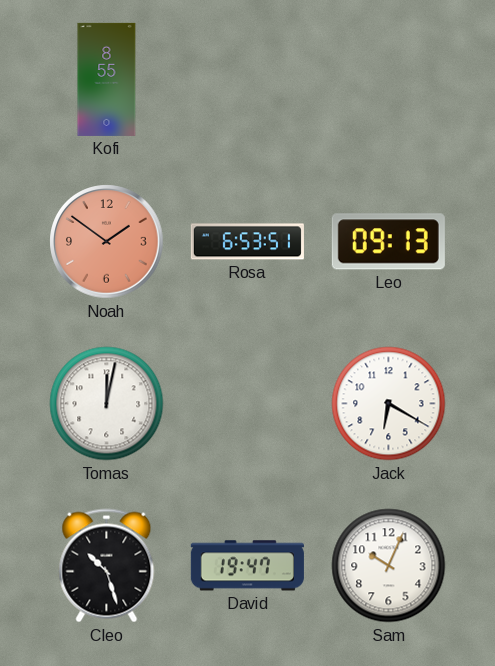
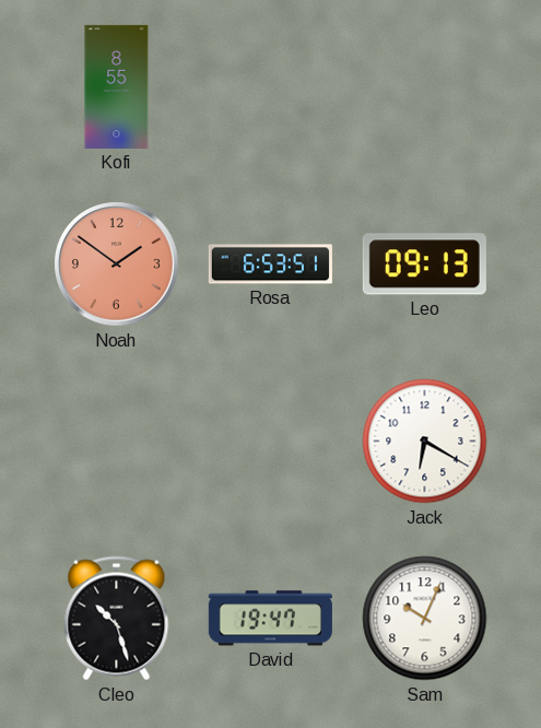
Tomas: 12:02 -> none
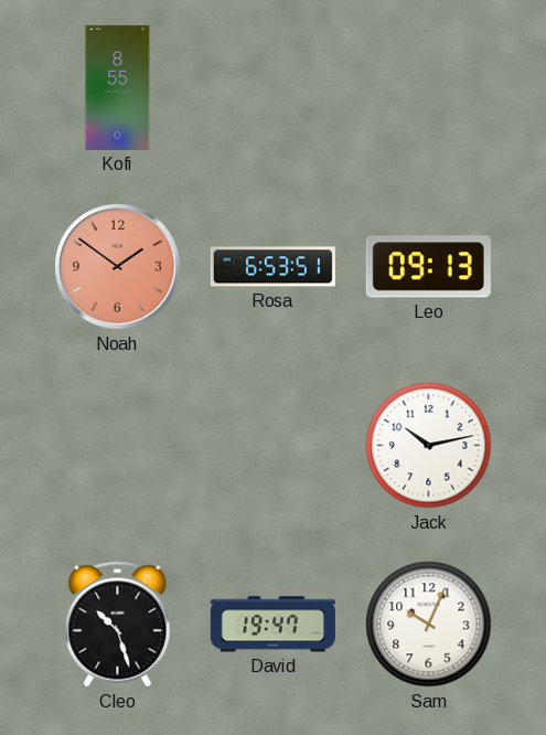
Jack: 6:20 -> 10:13
